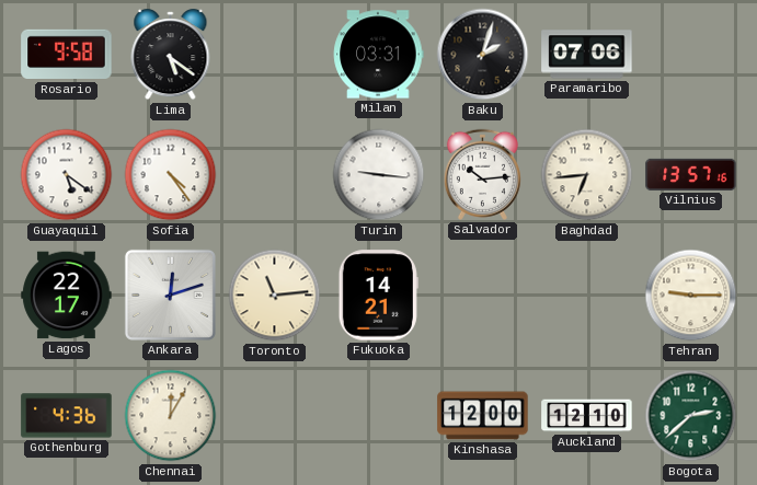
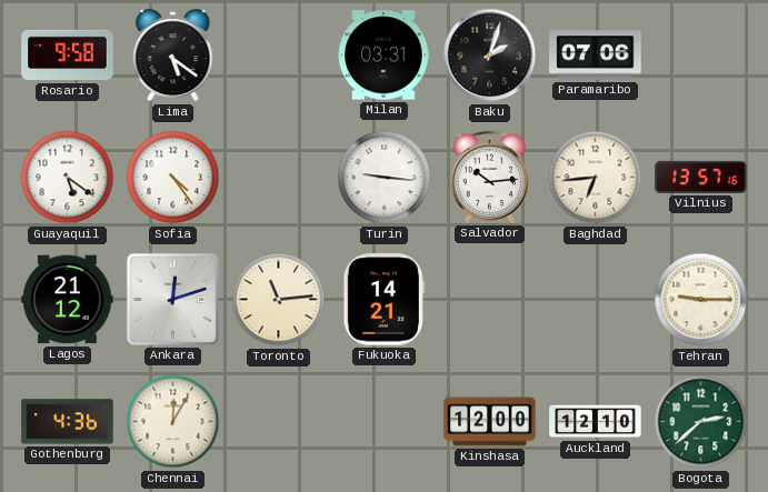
Lagos: 22:17 -> 21:12
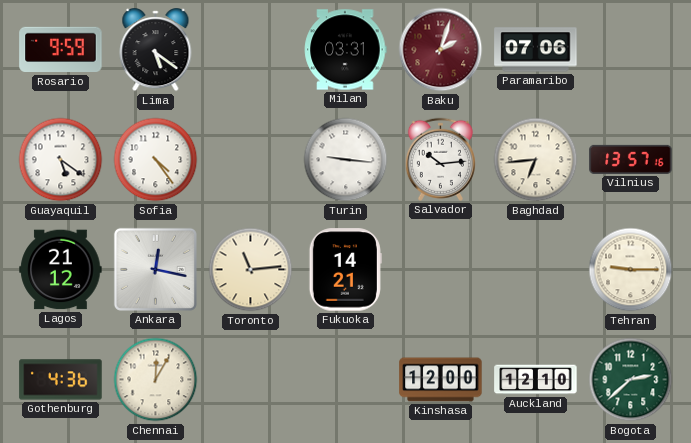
Rosario: 9:58 -> 9:59
Baku dial: black -> burgundy
Ankara: 12:12 -> 12:17
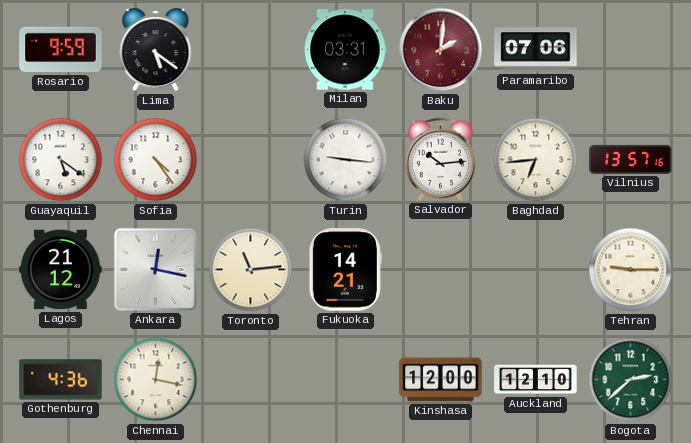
Baku: 2:03 -> 2:01
Chennai: 12:05 -> 12:17
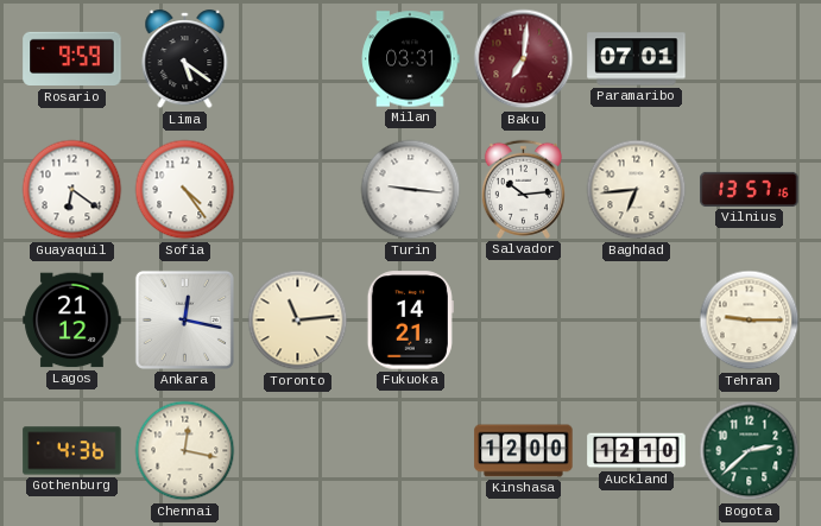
Baku: 2:01 -> 7:01
Paramaribo: 07:06 -> 07:01
Guayaquil: 5:21 -> 6:21
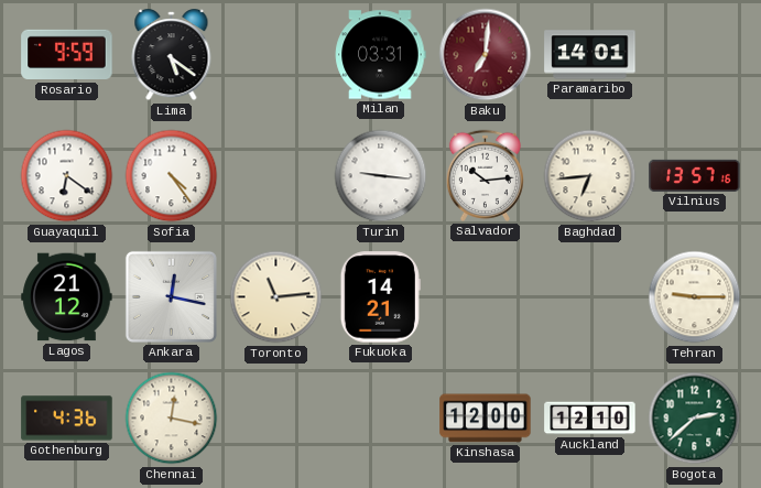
Paramaribo: 07:01 -> 14:01
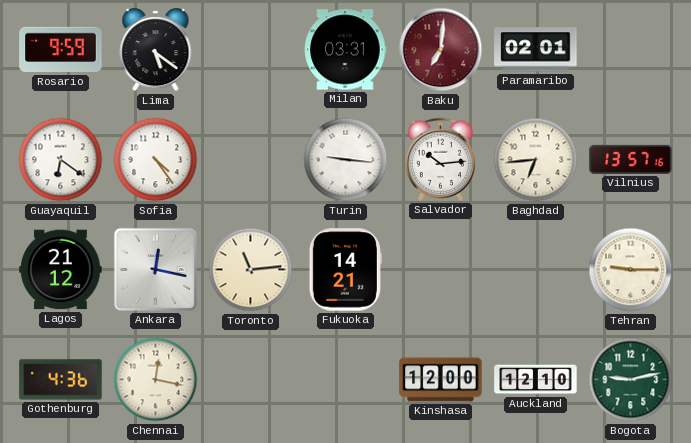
Paramaribo: 14:01 -> 02:01
Bogota: 2:38 -> 9:13
